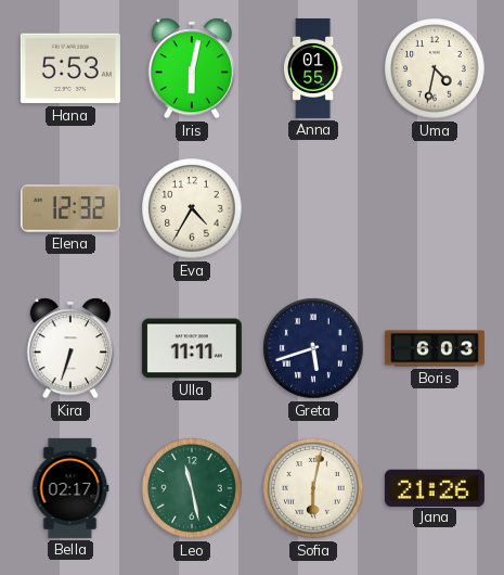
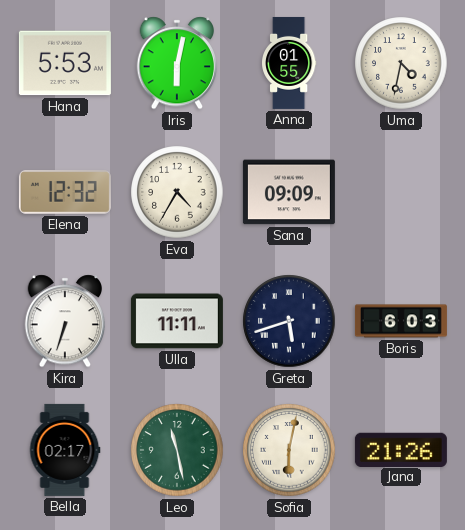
Sana: none -> 09:09
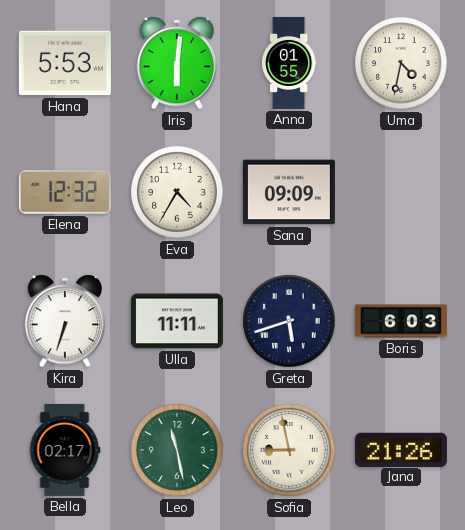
Iris: 6:02 -> 6:01
Sofia: 6:02 -> 8:58
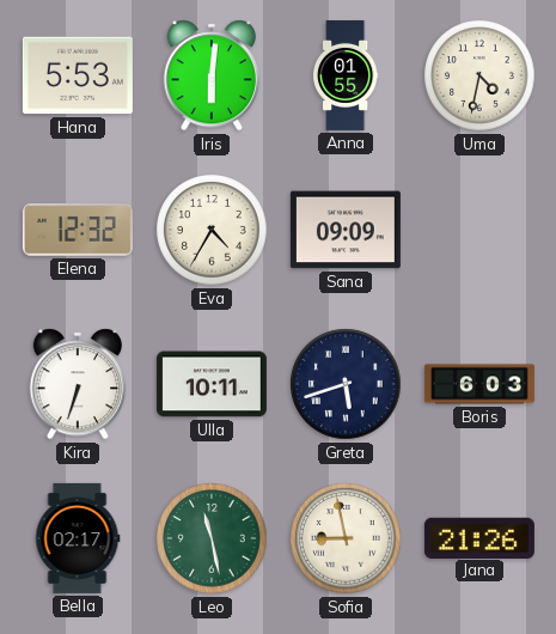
Ulla: 11:11 -> 10:11
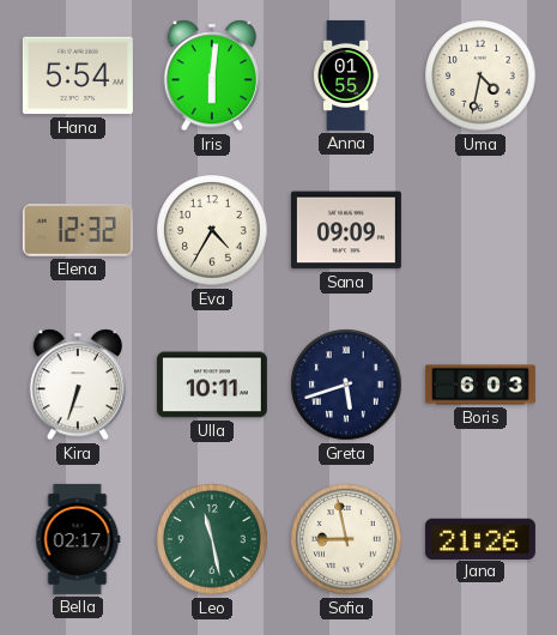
Hana: 5:53 -> 5:54
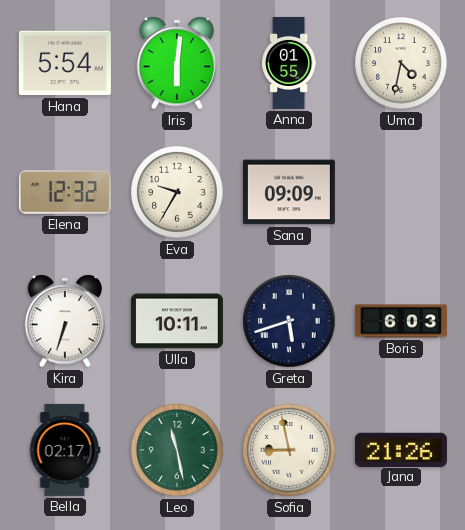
Eva: 4:35 -> 9:35
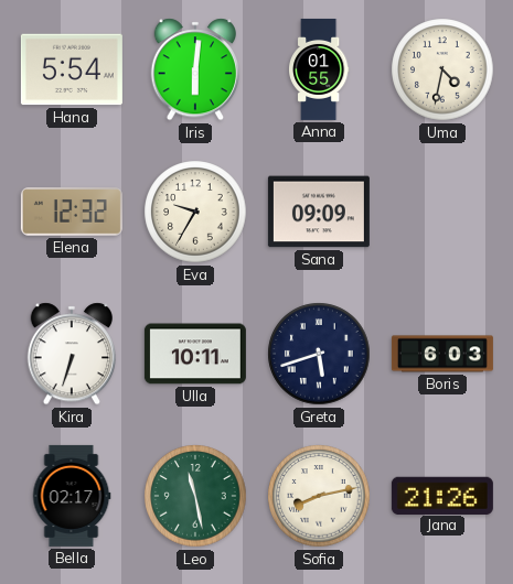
Sofia: 8:58 -> 8:13
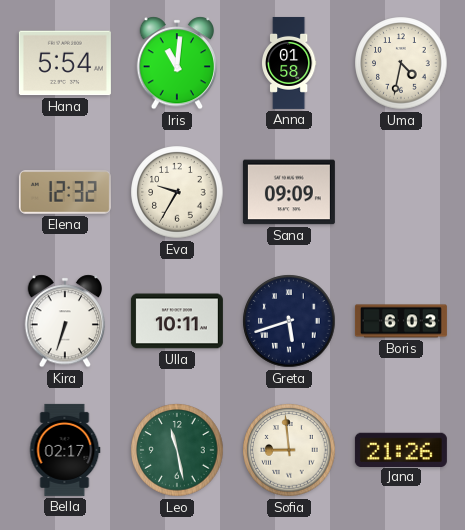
Iris: 6:01 -> 11:01
Anna: 01:55 -> 01:58
Sofia: 8:13 -> 8:59
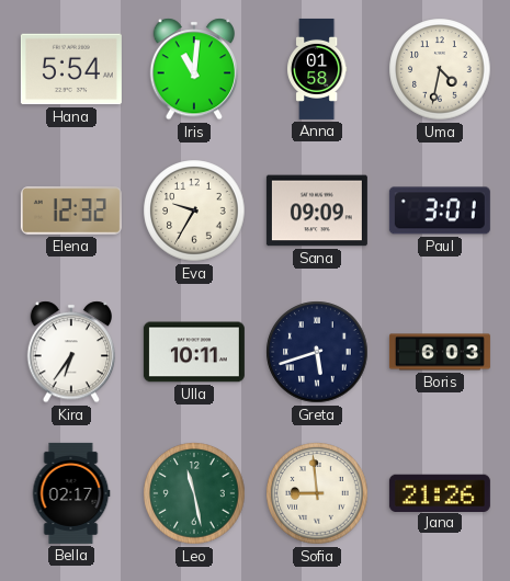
Paul: none -> 3:01
Kira: 6:33 -> 6:36
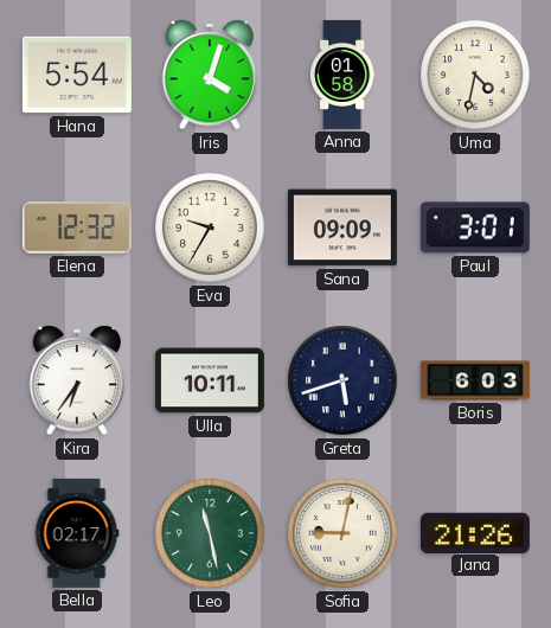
Iris: 11:01 -> 4:03
Sofia: 8:59 -> 9:02
